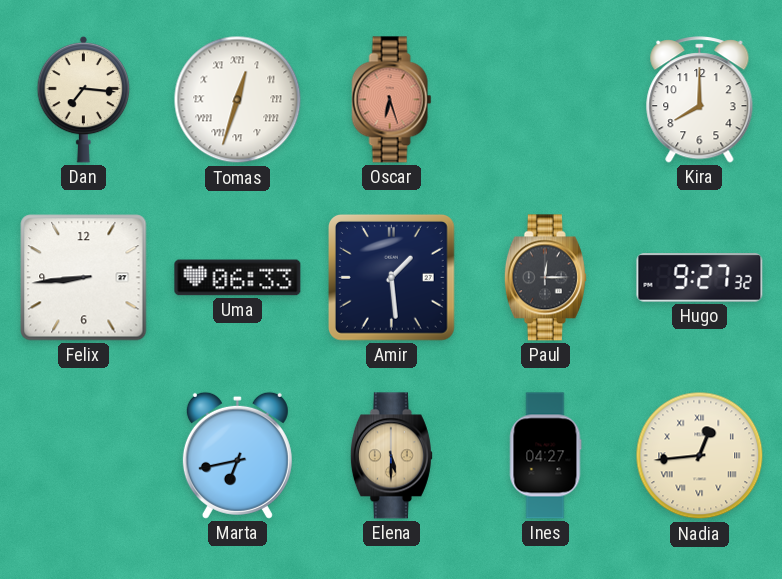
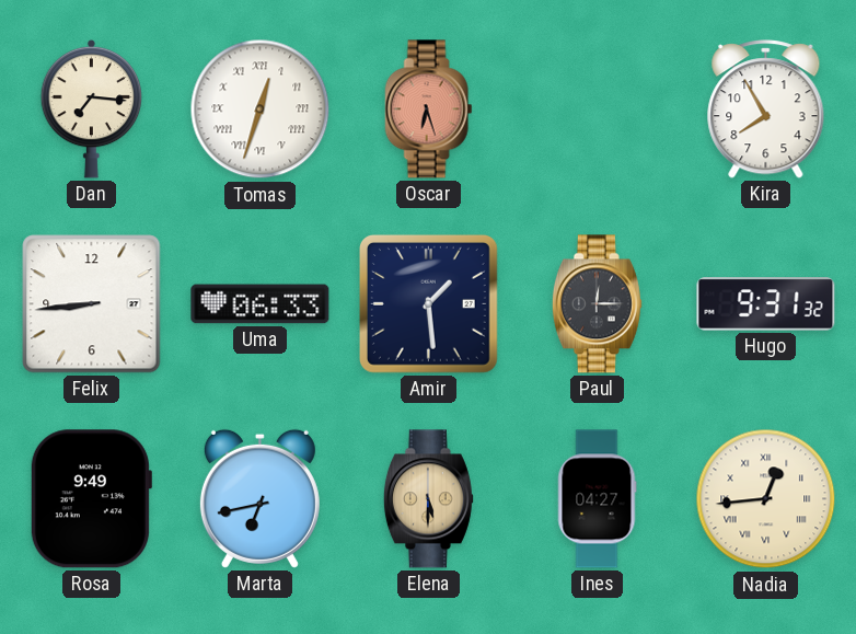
Kira: 8:00 -> 7:55
Hugo: 9:27 -> 9:31
Rosa: none -> 9:49
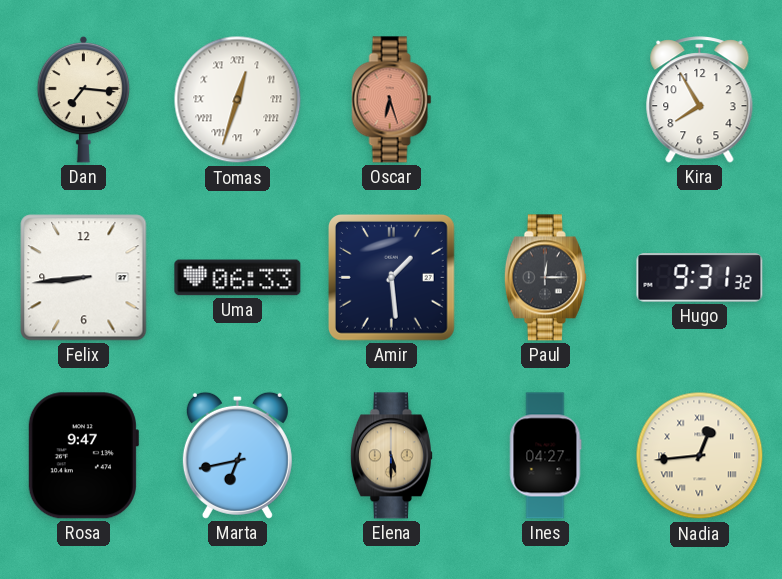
Rosa: 9:49 -> 9:47
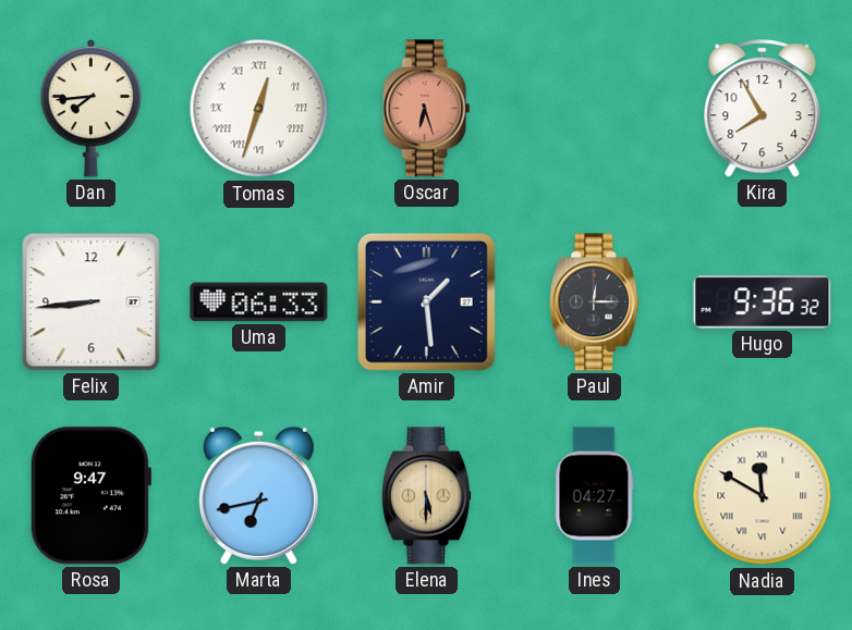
Dan: 7:16 -> 7:44
Hugo: 9:31 -> 9:36
Nadia: 12:44 -> 11:50
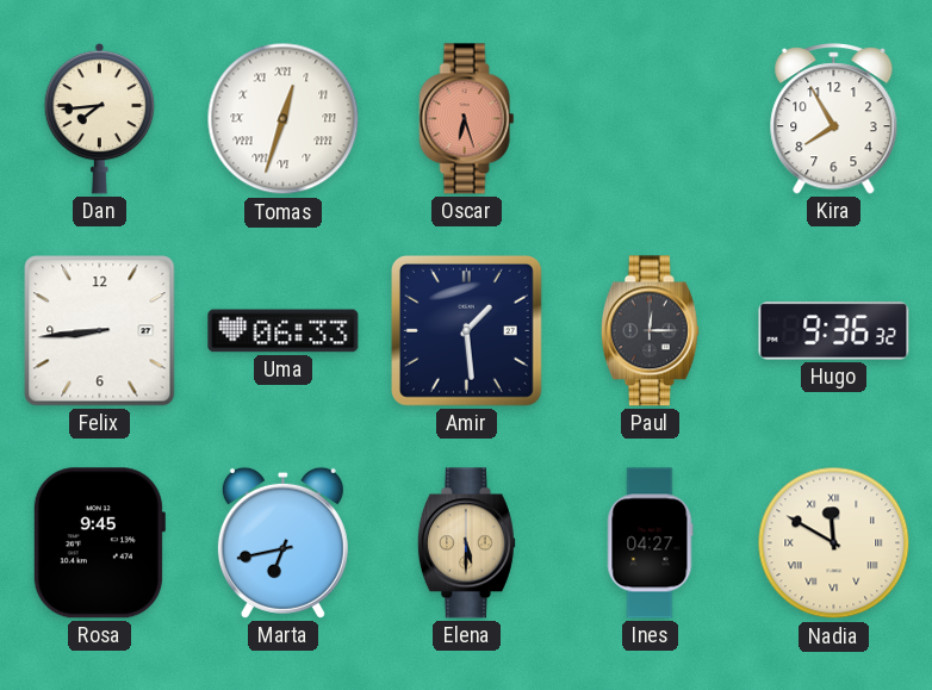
Rosa: 9:47 -> 9:45
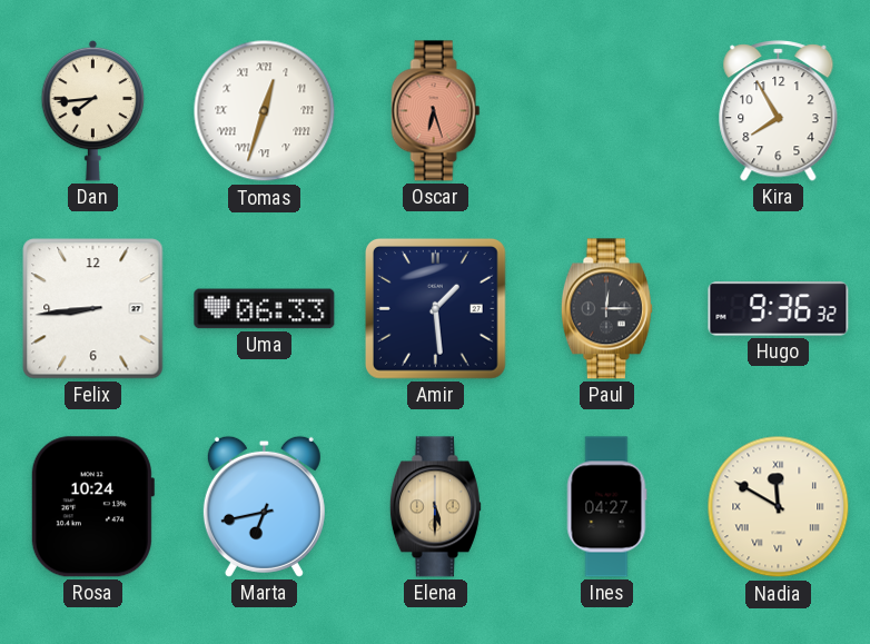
Rosa: 9:45 -> 10:24
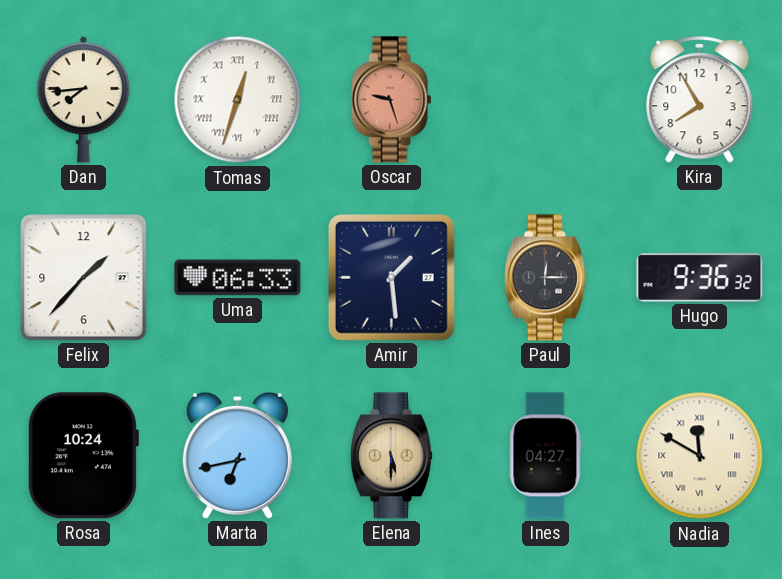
Oscar: 6:27 -> 9:27
Felix: 8:44 -> 1:37
